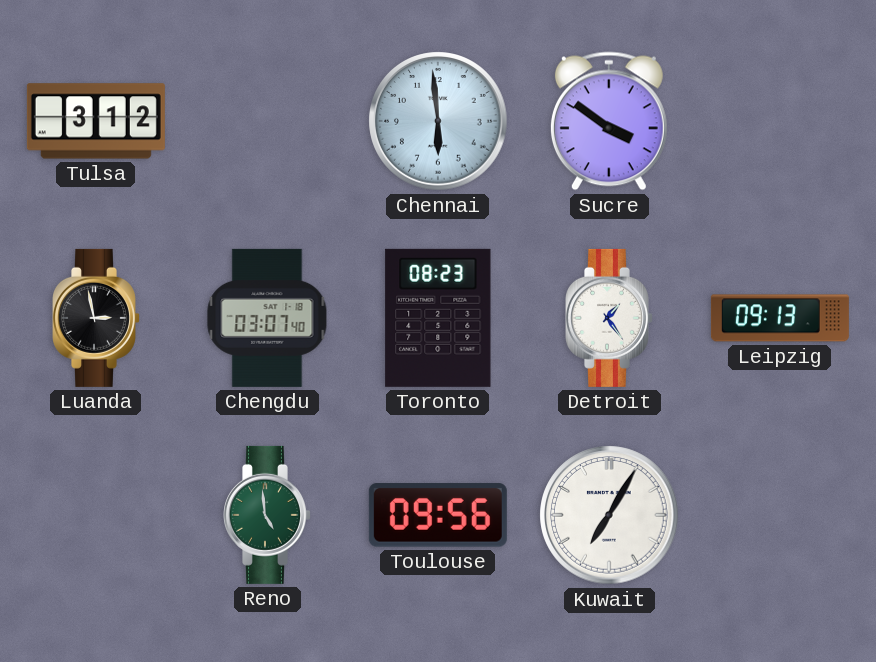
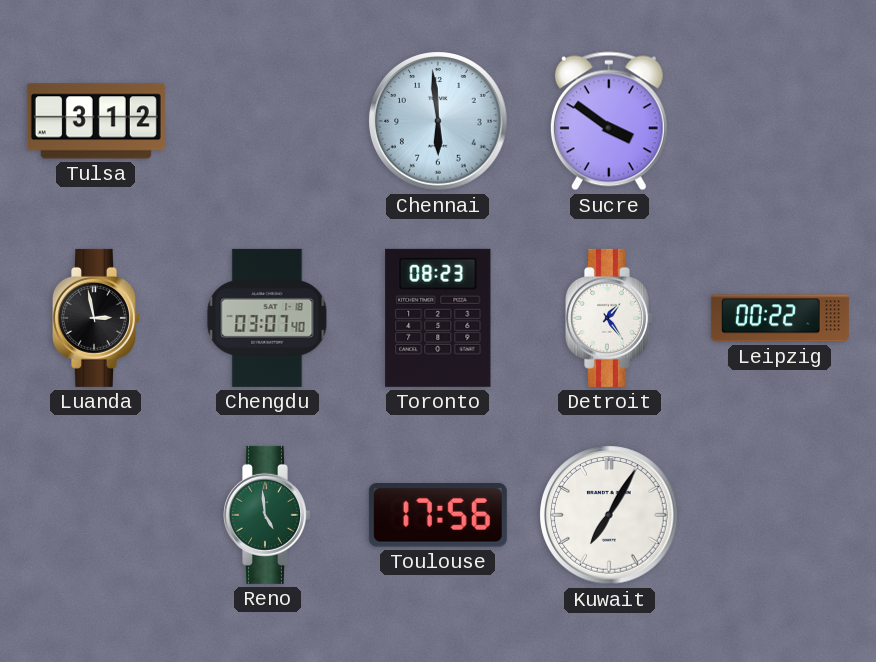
Leipzig: 09:13 -> 00:22
Toulouse: 09:56 -> 17:56
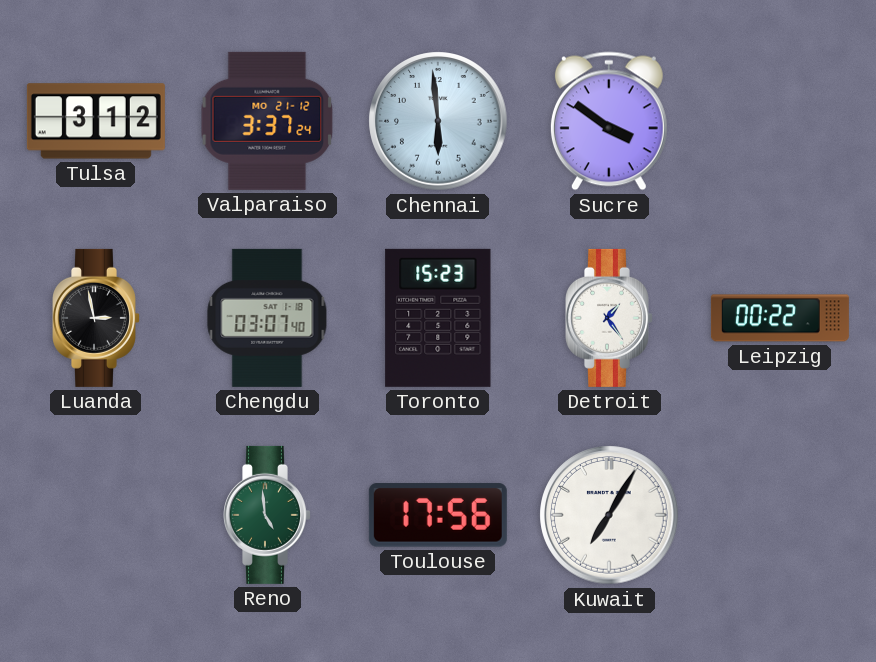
Valparaiso: none -> 3:37
Toronto: 08:23 -> 15:23
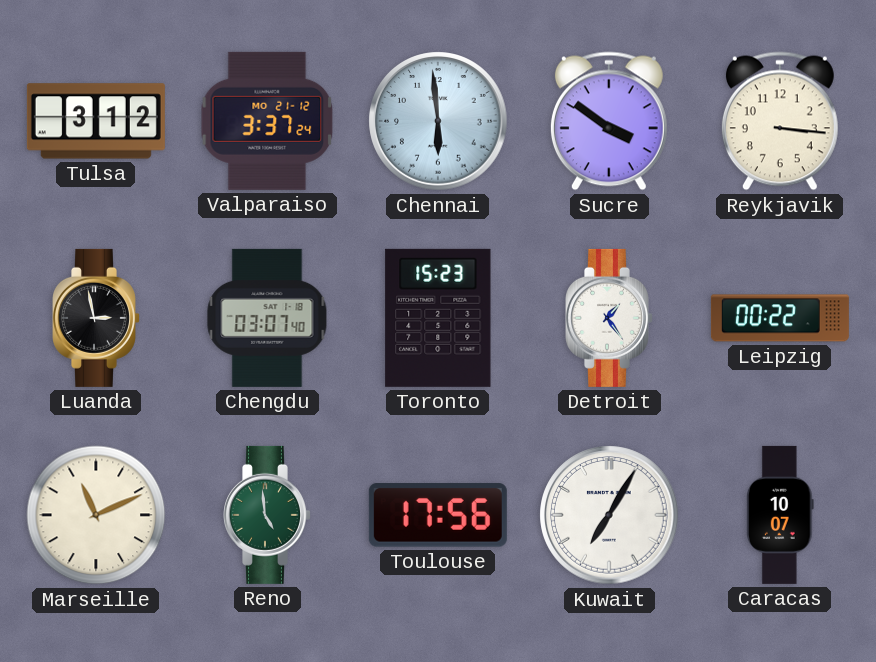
Reykjavik: none -> 3:16
Marseille: none -> 11:11
Caracas: none -> 10:07
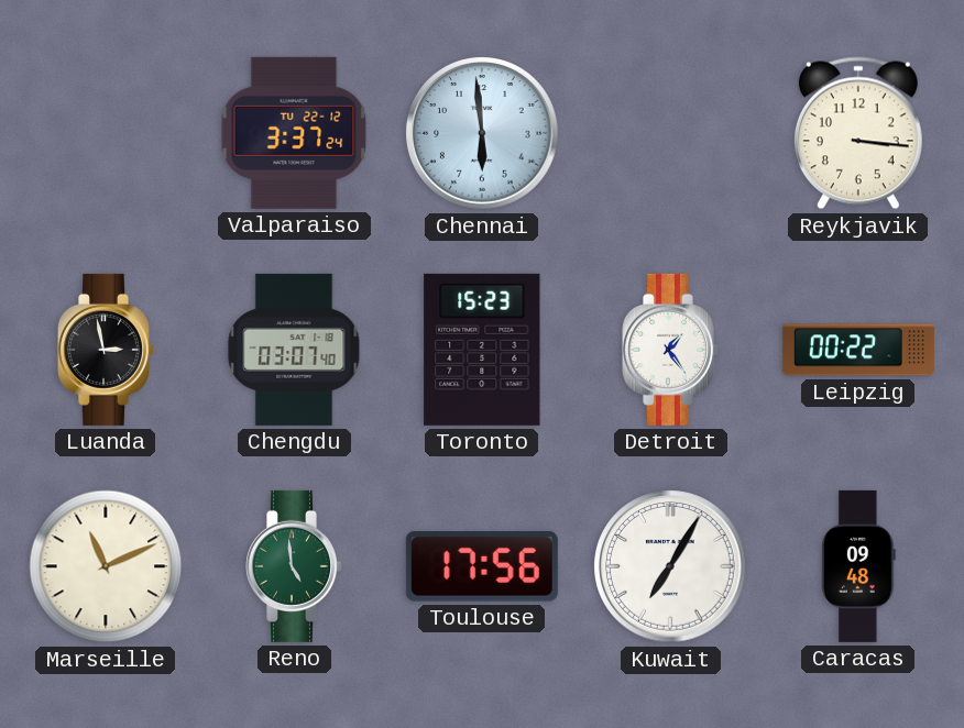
Tulsa: 3:12 -> none
Valparaiso date: MO 21-12 -> TU 22-12
Sucre: 3:51 -> none
Caracas: 10:07 -> 09:48
